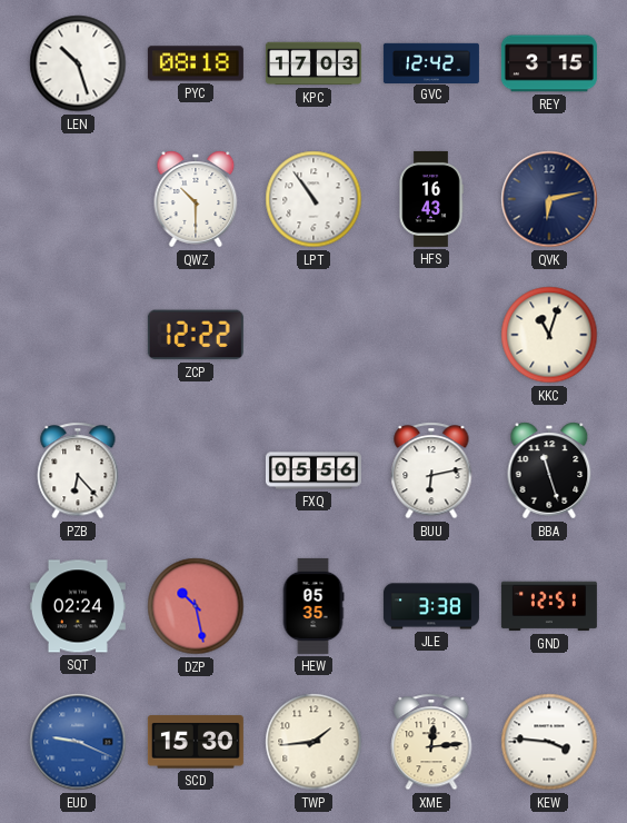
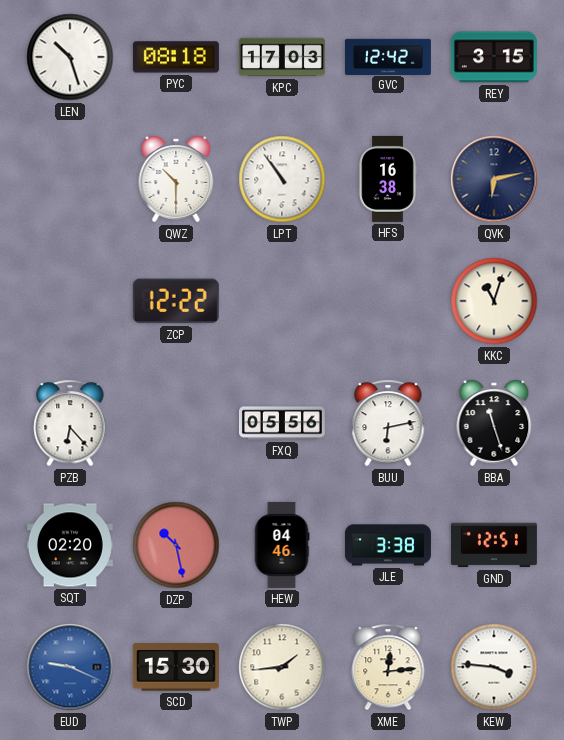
HFS: 16:43 -> 16:38
SQT: 02:24 -> 02:20
HEW: 05:35 -> 04:46
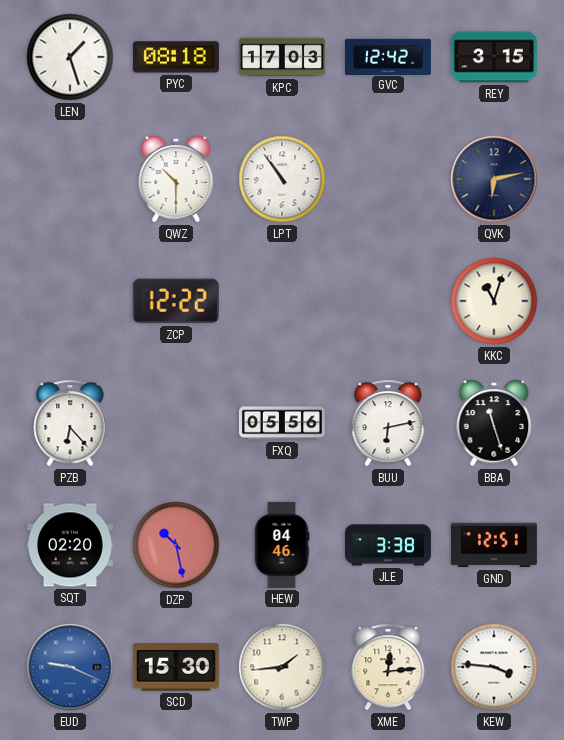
LEN: 10:27 -> 1:27
HFS: 16:38 -> none
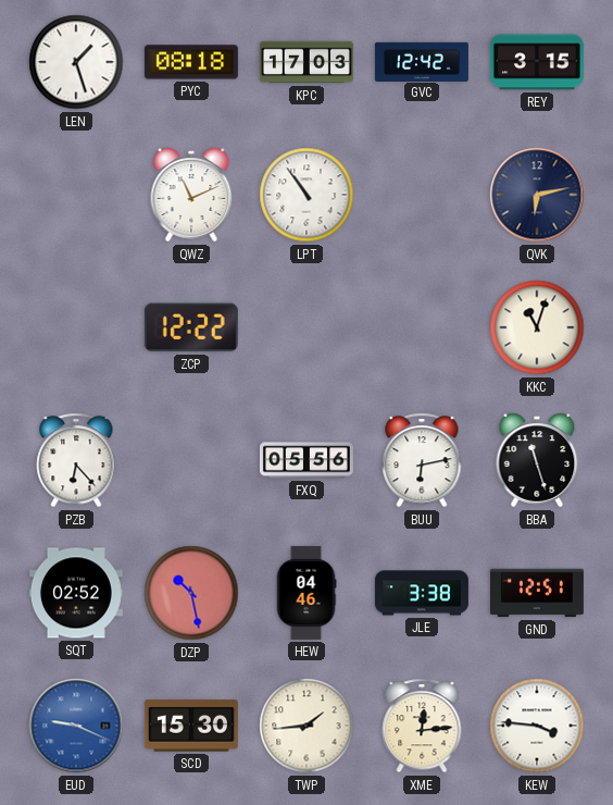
QWZ: 10:30 -> 11:11
SQT: 02:20 -> 02:52
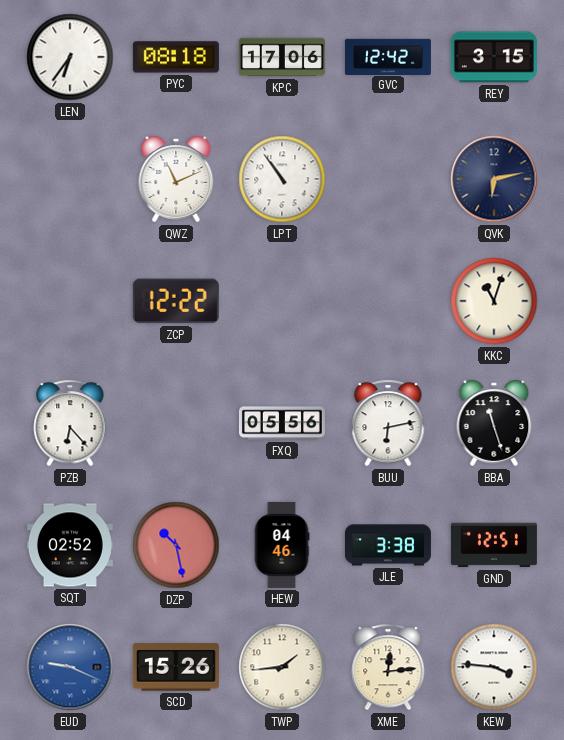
LEN: 1:27 -> 6:36
KPC: 17:03 -> 17:06
SCD: 15:30 -> 15:26
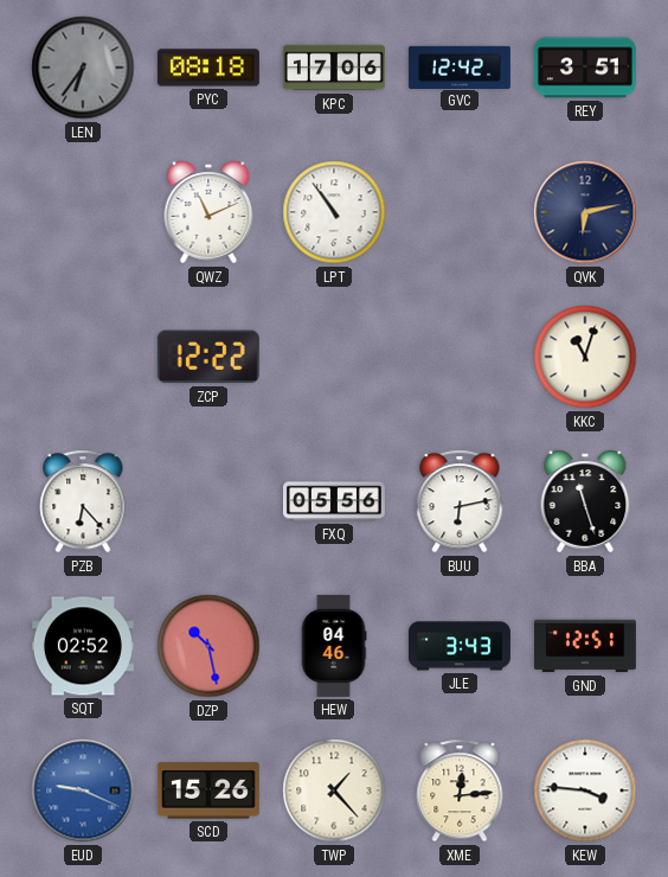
LEN dial: white -> grey
REY: 3:15 -> 3:51
JLE: 3:38 -> 3:43
TWP: 1:44 -> 1:23
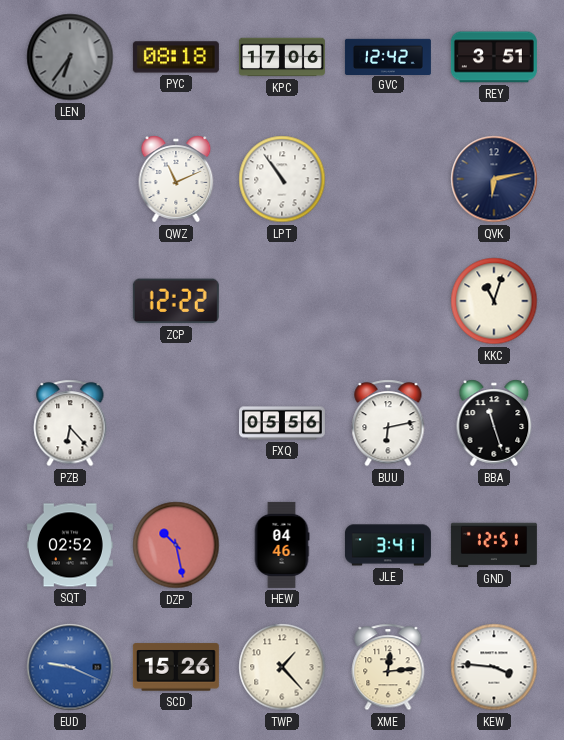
JLE: 3:43 -> 3:41
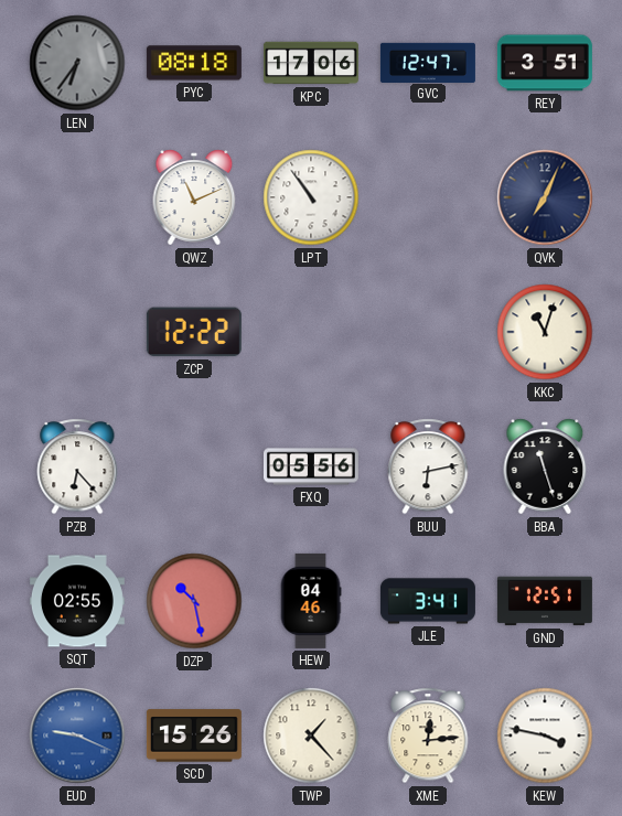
GVC: 12:42 -> 12:47
QVK: 6:13 -> 7:04
SQT: 02:52 -> 02:55
KEW: 3:46 -> 3:47
